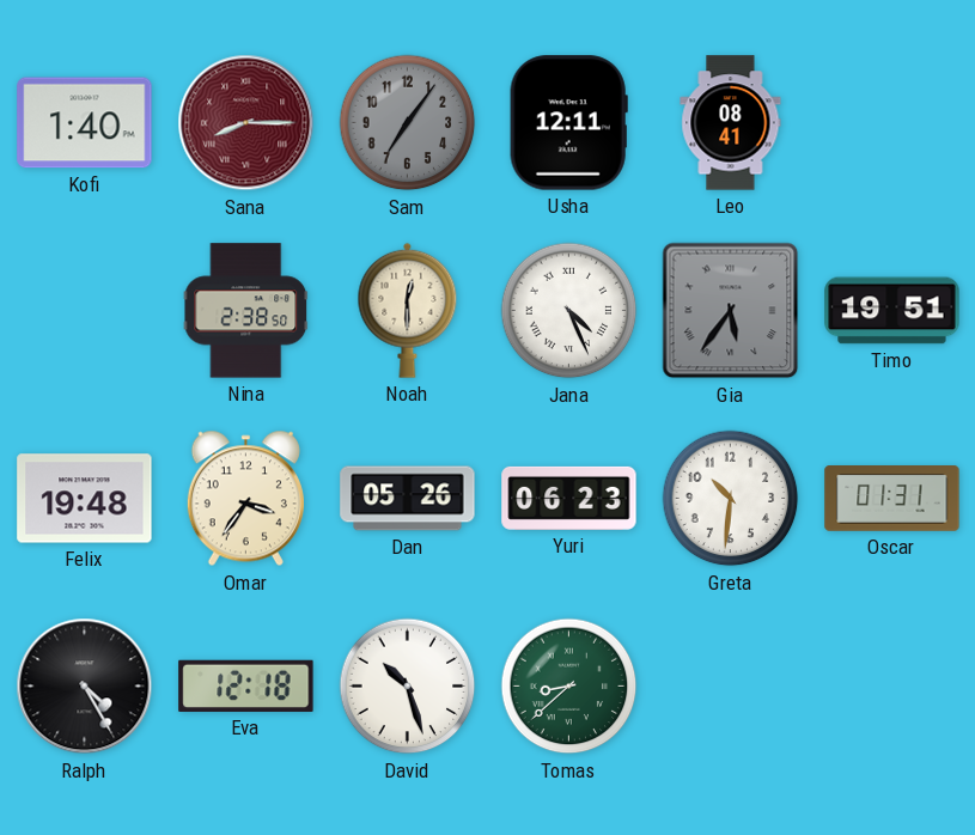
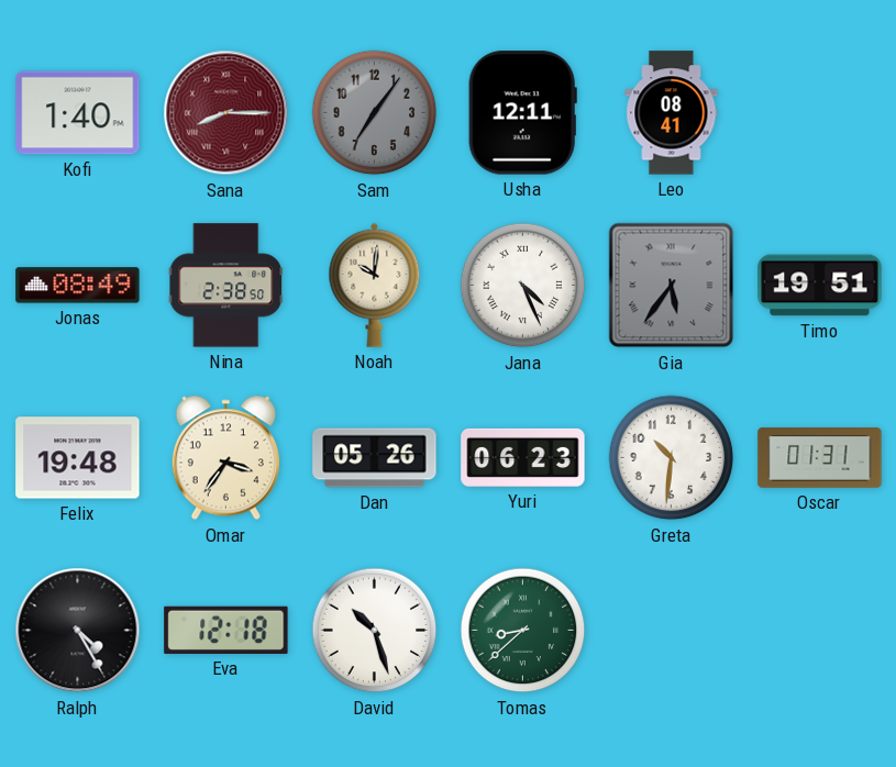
Jonas: none -> 08:49
Noah: 12:30 -> 10:01
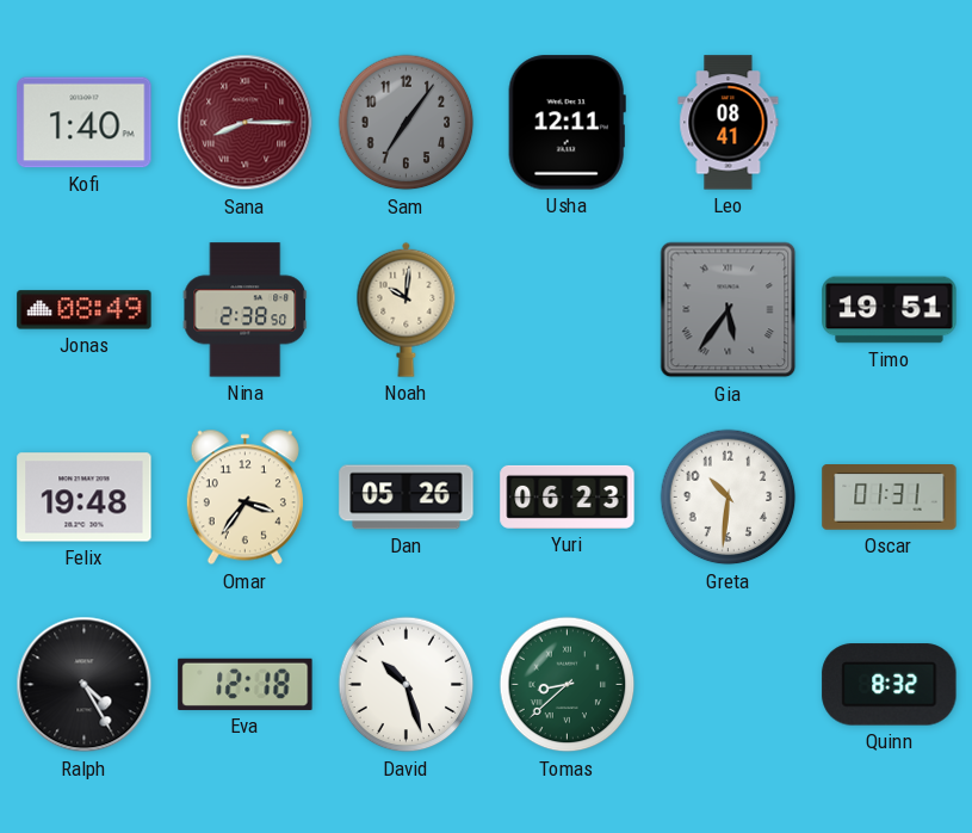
Jana: 4:26 -> none
Quinn: none -> 8:32
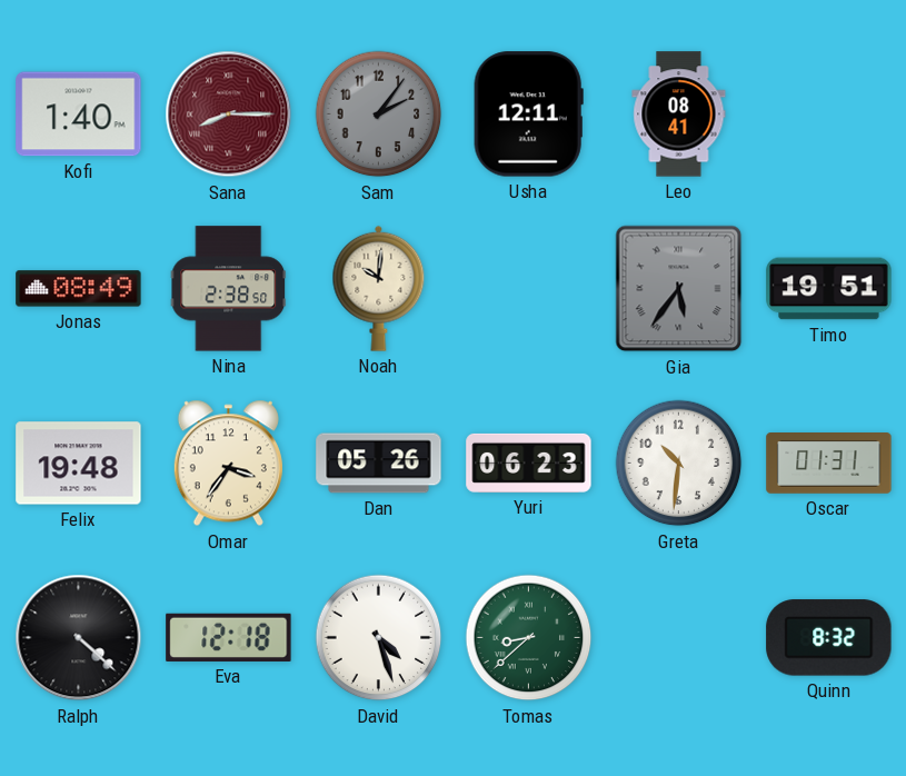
Sam: 7:06 -> 2:06
Ralph: 4:25 -> 4:22
David: 10:27 -> 4:27
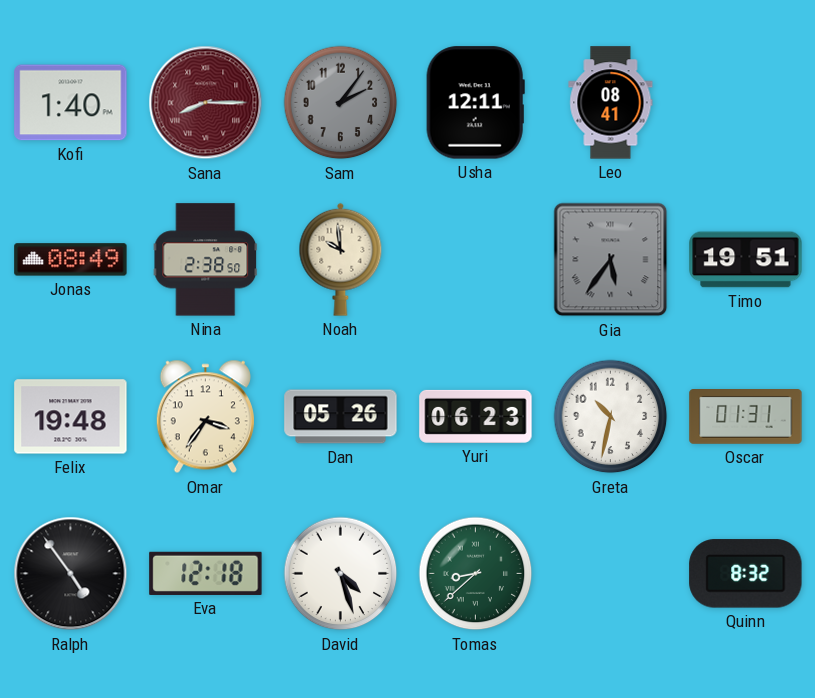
Noah: 10:01 -> 9:59
Greta: 10:31 -> 10:32
Ralph: 4:22 -> 4:54
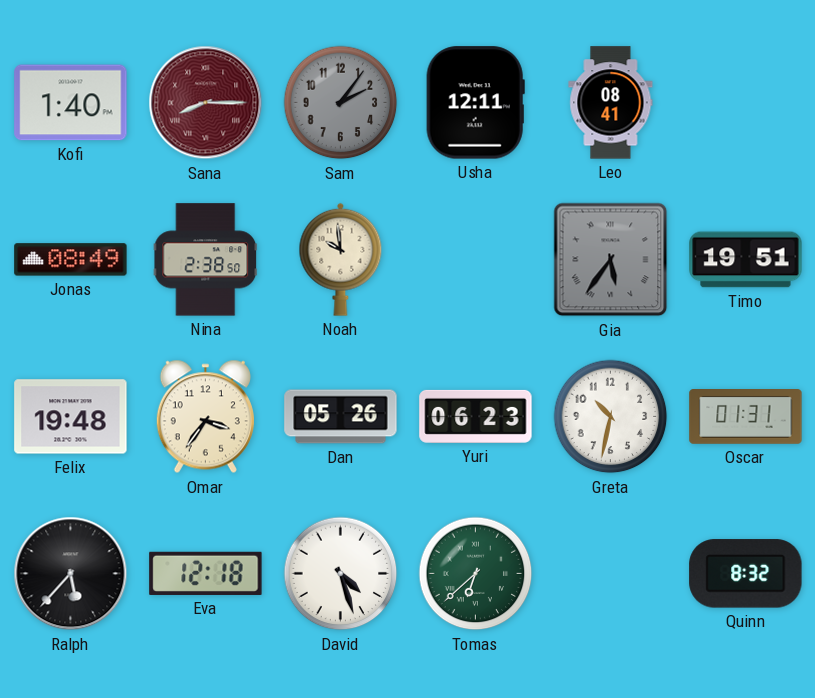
Ralph: 4:54 -> 5:37
Tomas: 8:38 -> 6:38
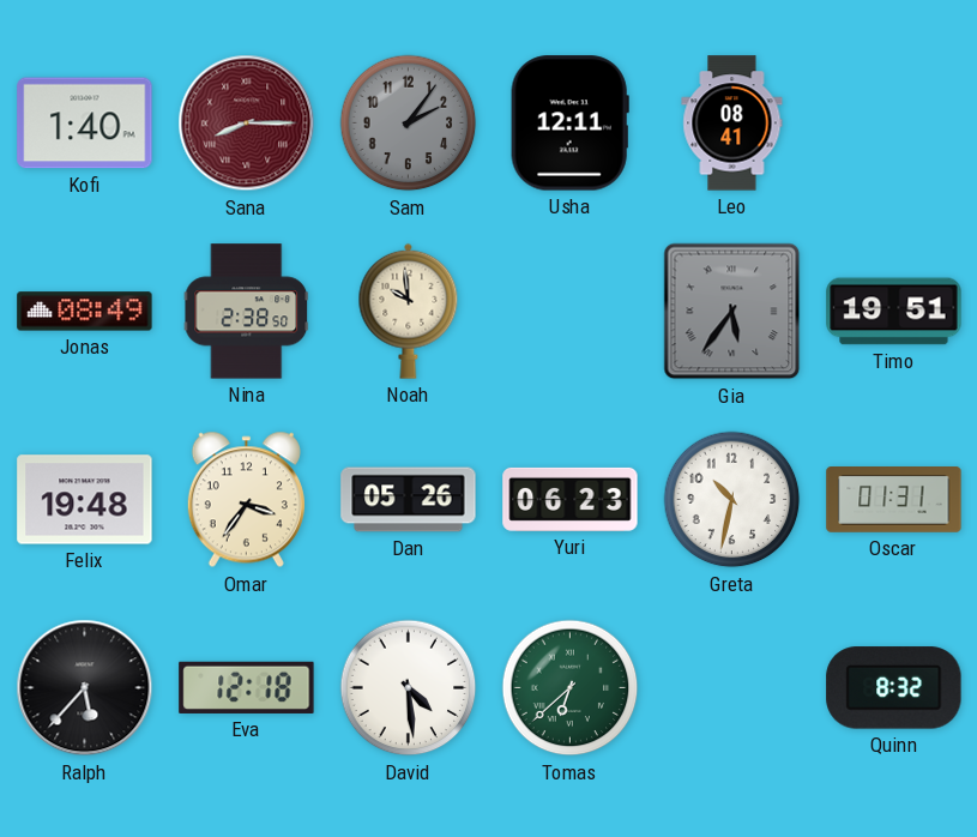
David: 4:27 -> 4:29
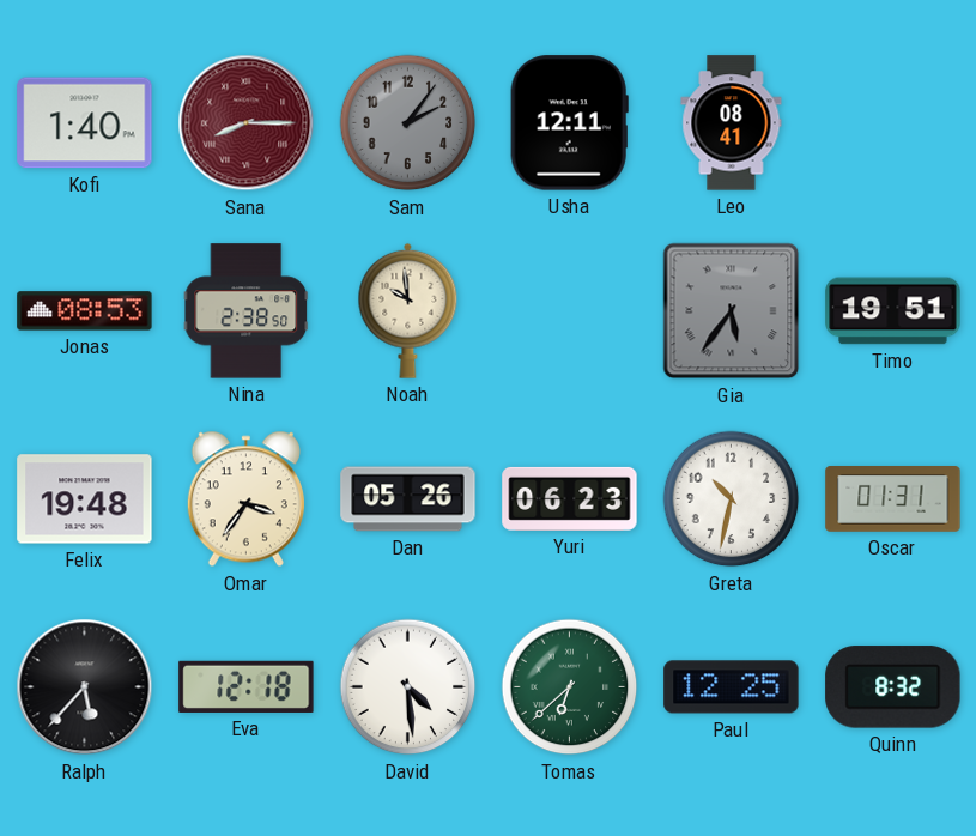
Jonas: 08:49 -> 08:53
Paul: none -> 12:25
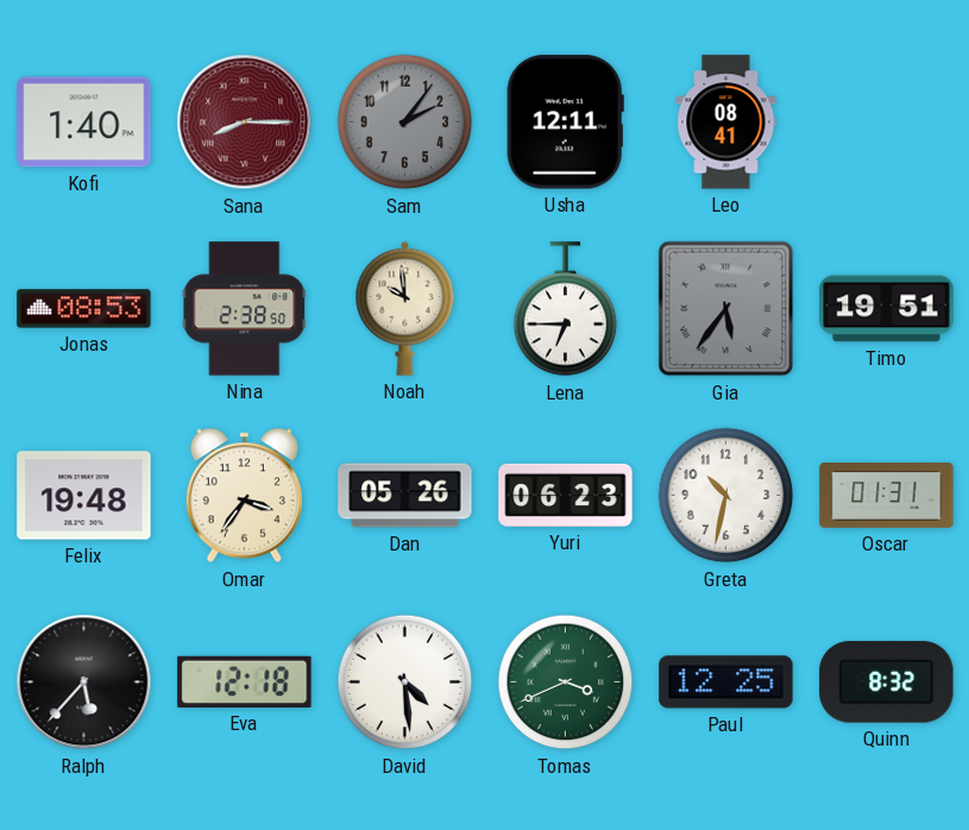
Lena: none -> 6:45
Tomas: 6:38 -> 3:41
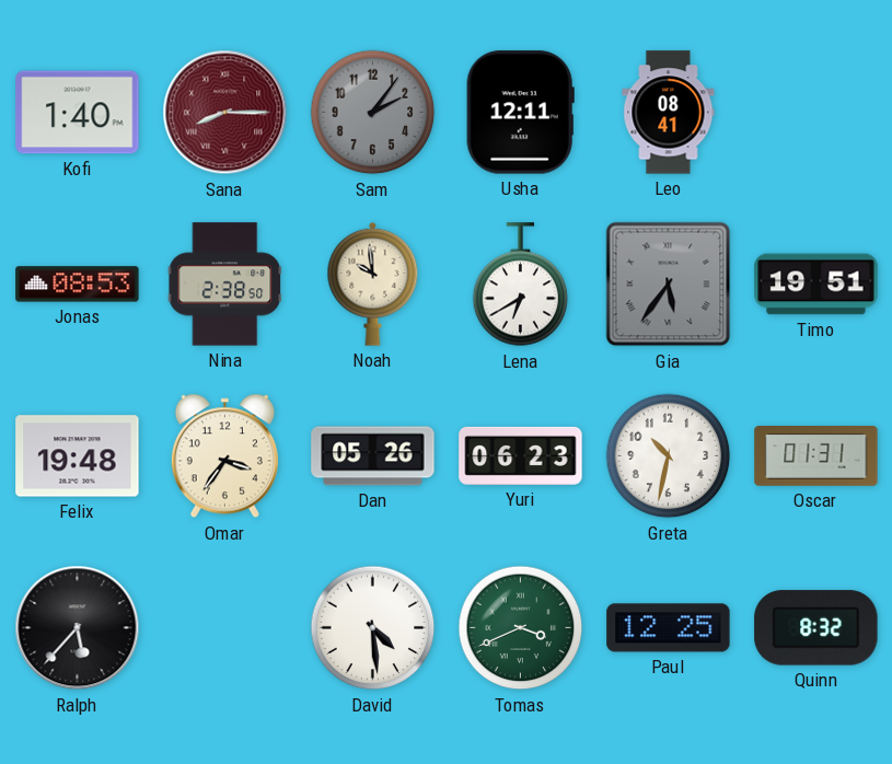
Lena: 6:45 -> 6:40
Eva: 12:18 -> none
